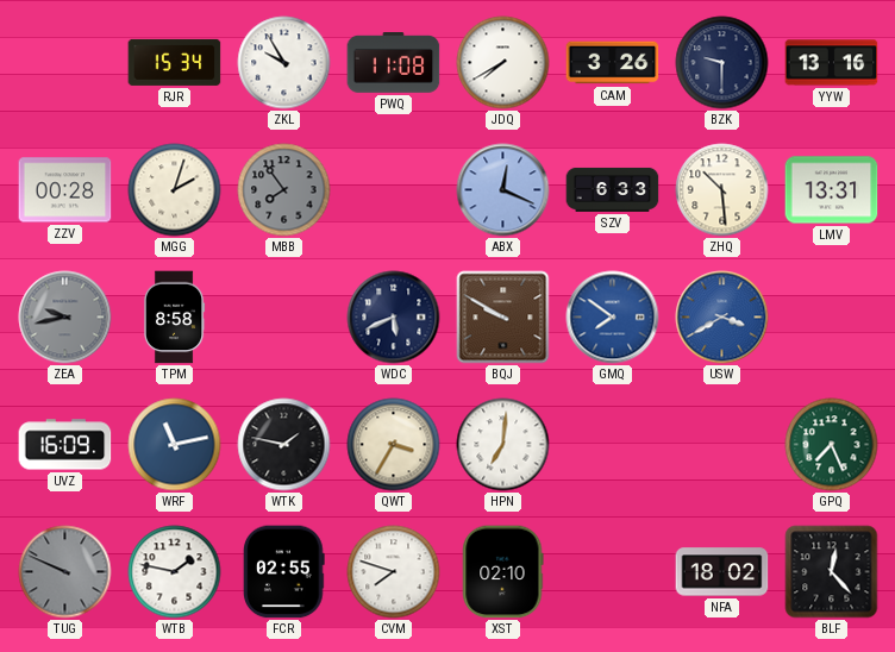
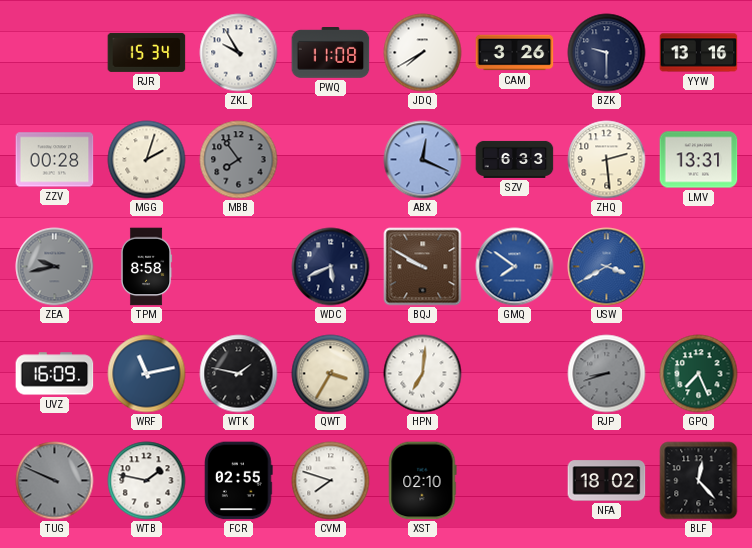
ZHQ: 10:29 -> 2:29
RJP: none -> 8:42
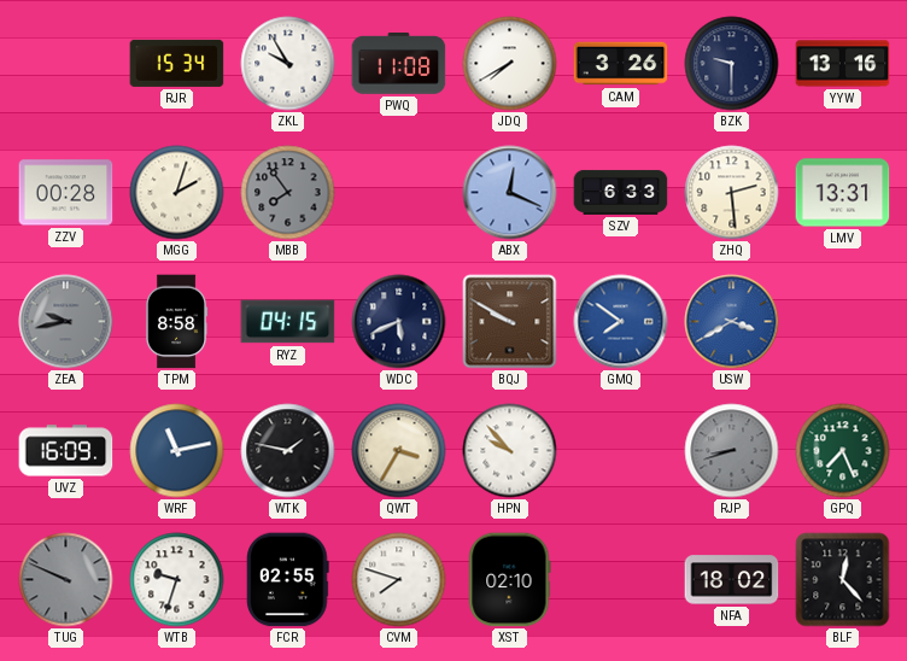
RYZ: none -> 04:15
HPN: 7:01 -> 9:53
WTB: 1:47 -> 9:33
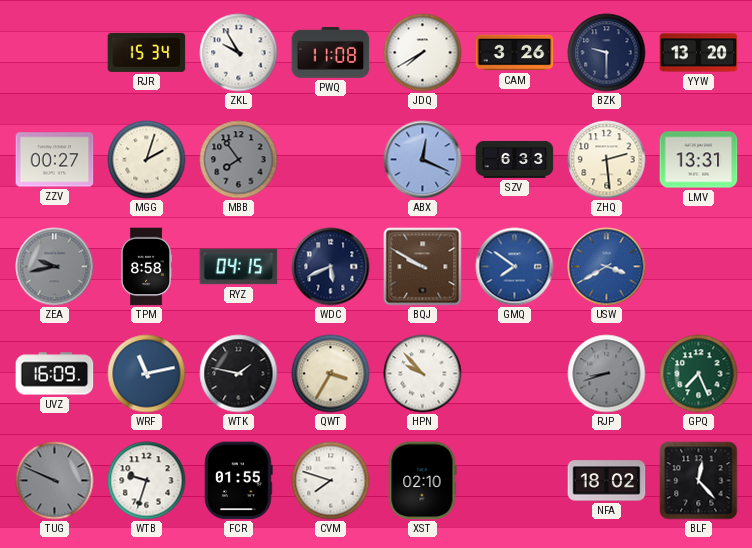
YYW: 13:16 -> 13:20
ZZV: 00:28 -> 00:27
FCR: 02:55 -> 01:55
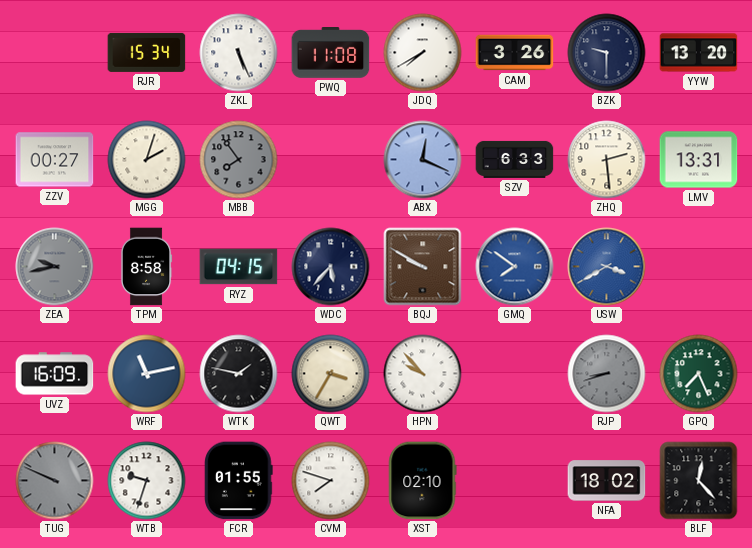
ZKL: 9:55 -> 5:26
WDC: 5:41 -> 5:37
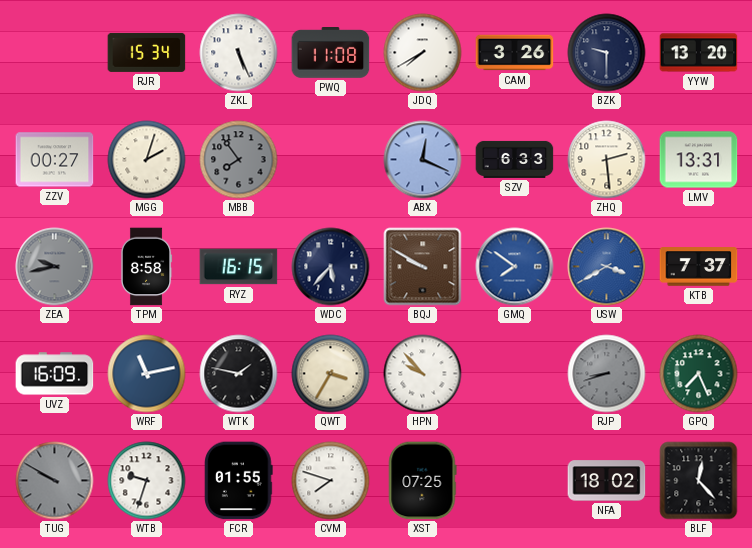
RYZ: 04:15 -> 16:15
KTB: none -> 7:37
TUG: 9:49 -> 9:50
XST: 02:10 -> 07:25
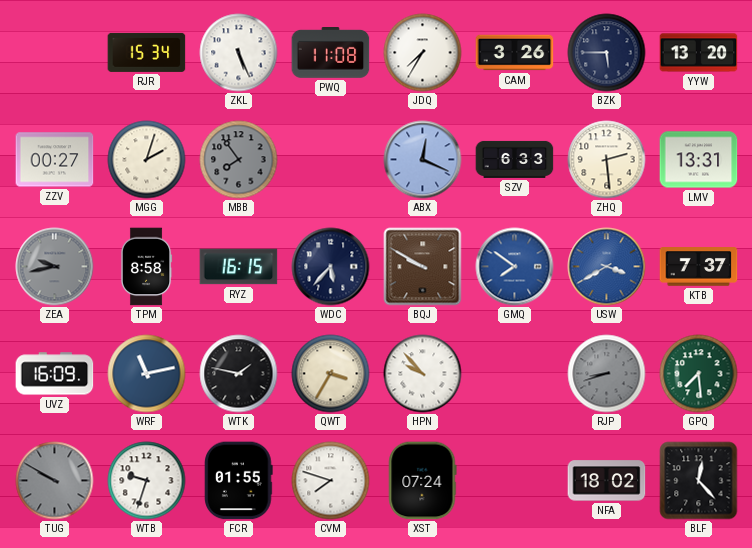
JDQ: 7:40 -> 7:35
BZK: 9:30 -> 5:45
GPQ: 7:26 -> 7:29
XST: 07:25 -> 07:24
